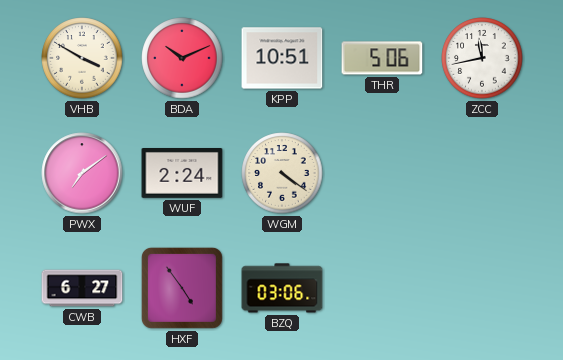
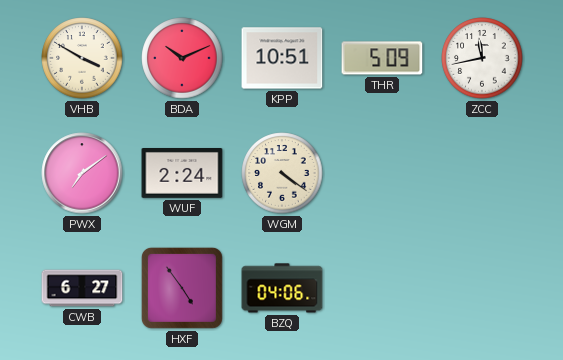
THR: 5:06 -> 5:09
BZQ: 03:06 -> 04:06
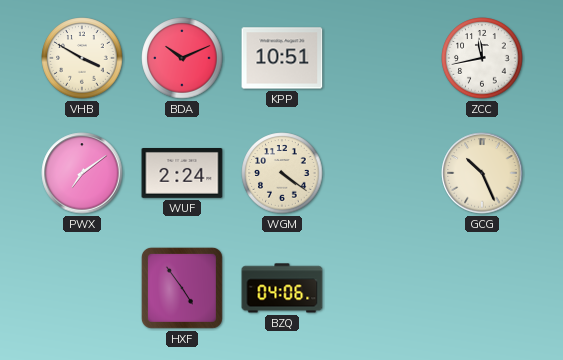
THR: 5:09 -> none
GCG: none -> 10:26
CWB: 6:27 -> none
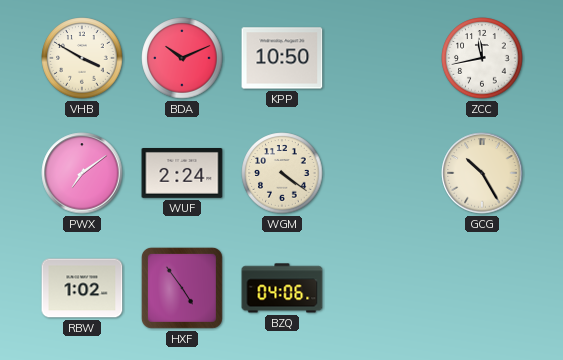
KPP: 10:51 -> 10:50
GCG: 10:26 -> 10:25
RBW: none -> 1:02
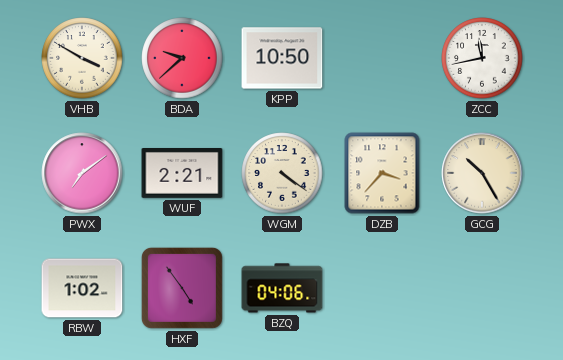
BDA: 10:11 -> 9:38
WUF: 2:24 -> 2:21
DZB: none -> 3:37
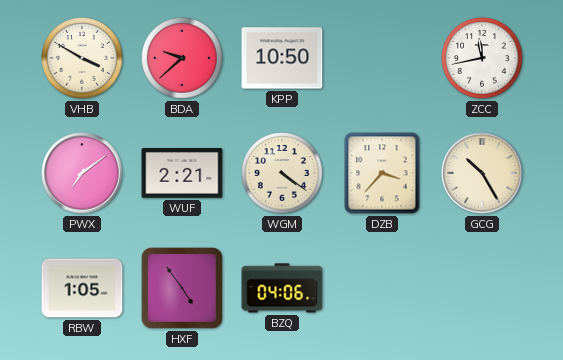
RBW: 1:02 -> 1:05
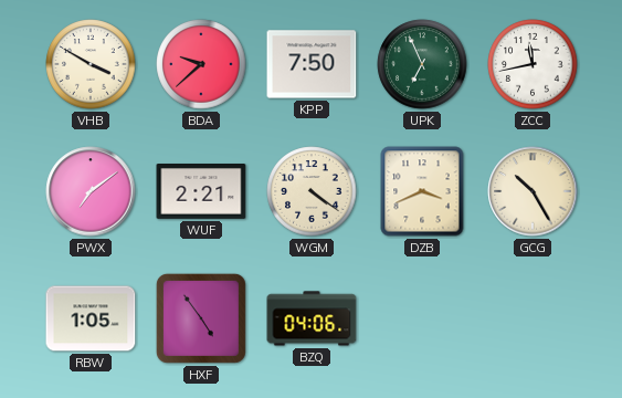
KPP: 10:50 -> 7:50
UPK: none -> 6:56
DZB: 3:37 -> 3:41
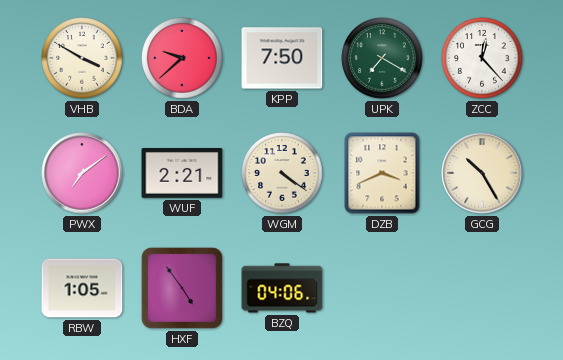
UPK: 6:56 -> 7:20
ZCC: 11:43 -> 12:23
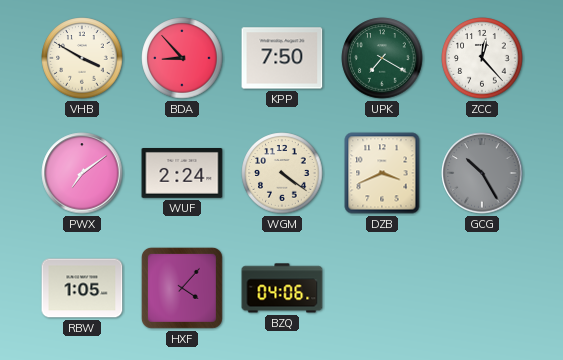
BDA: 9:38 -> 8:53
WUF: 2:21 -> 2:24
GCG dial: cream -> grey
HXF: 4:54 -> 4:07
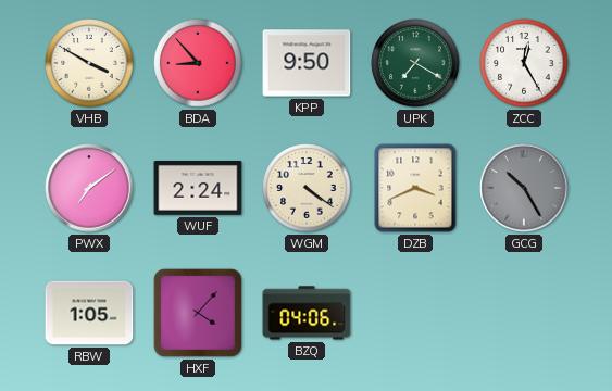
KPP: 7:50 -> 9:50
ZCC: 12:23 -> 12:25
